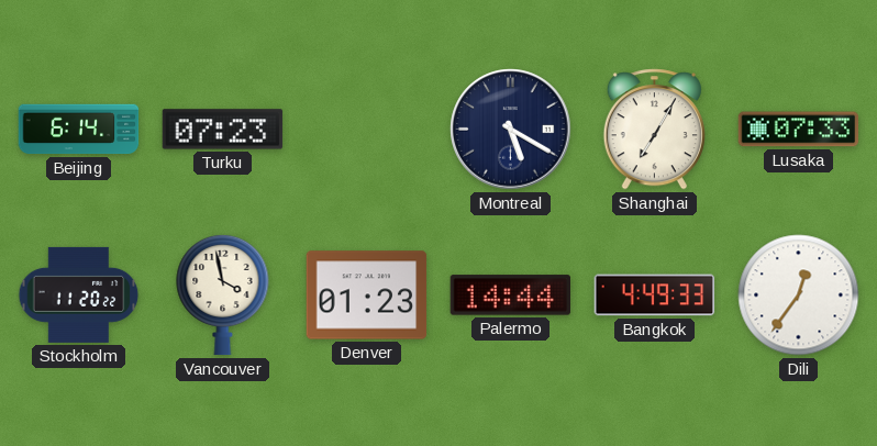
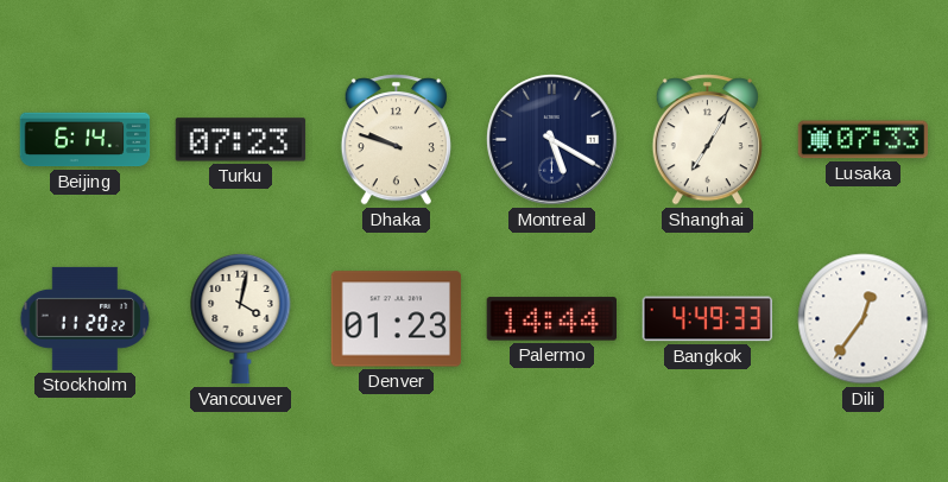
Dhaka: none -> 9:48
Vancouver: 3:58 -> 4:02
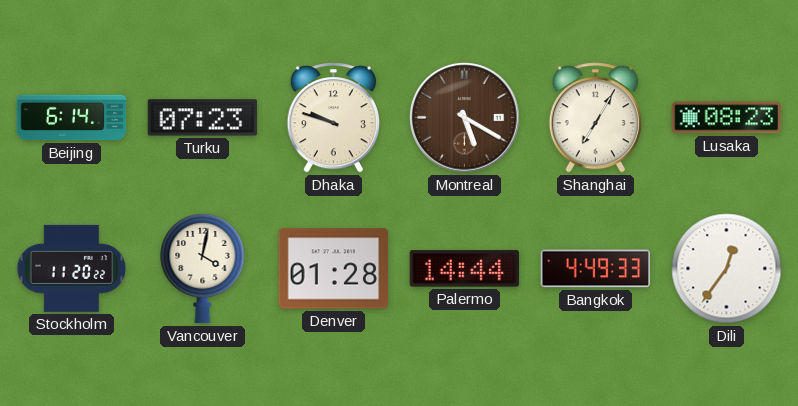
Montreal dial: navy -> brown
Lusaka: 07:33 -> 08:23
Denver: 01:23 -> 01:28
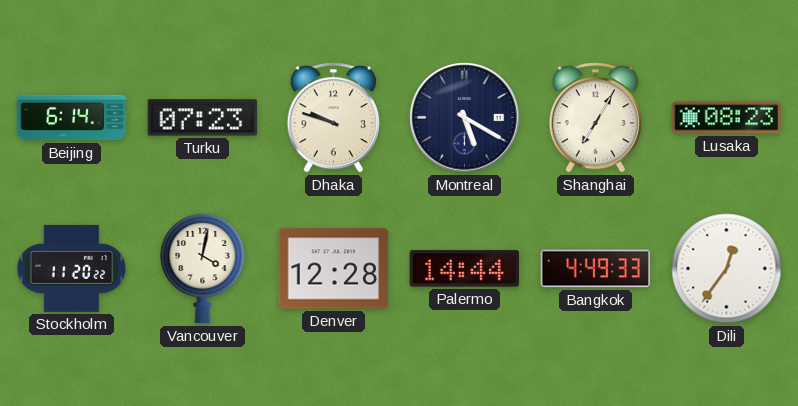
Montreal dial: brown -> navy
Denver: 01:28 -> 12:28
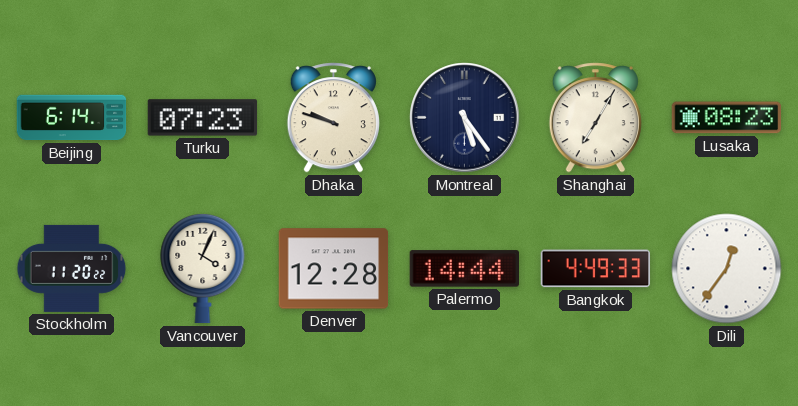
Montreal: 5:20 -> 5:24
Vancouver: 4:02 -> 4:04
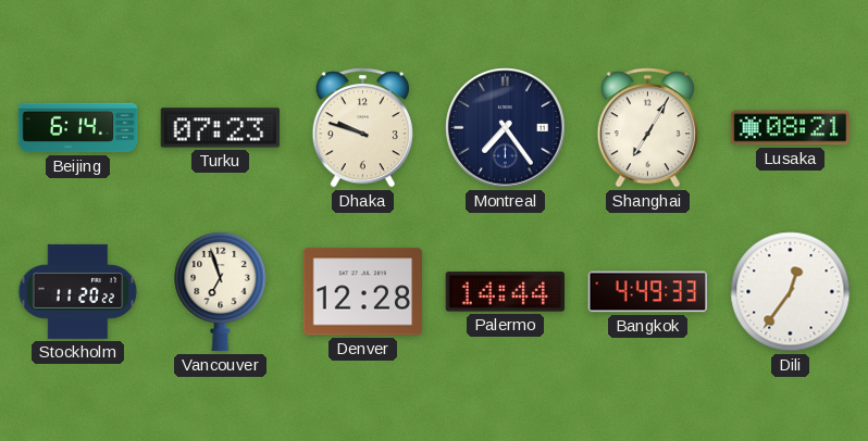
Montreal: 5:24 -> 7:24
Lusaka: 08:23 -> 08:21
Vancouver: 4:04 -> 6:57
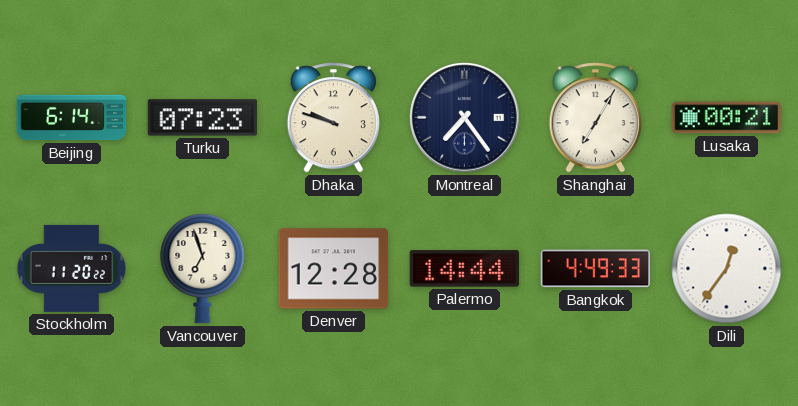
Lusaka: 08:21 -> 00:21
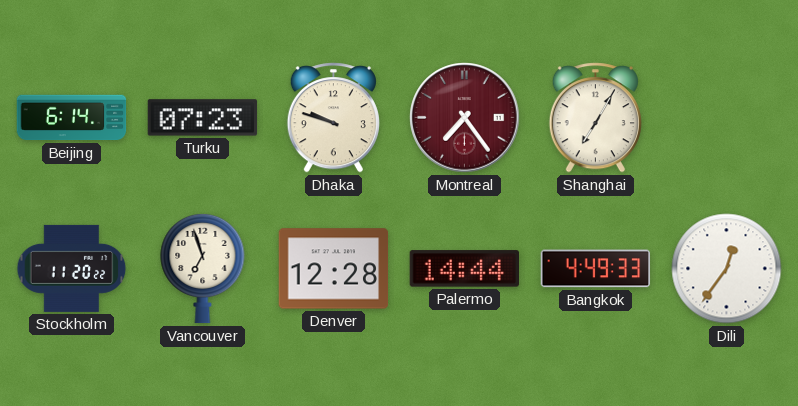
Montreal dial: navy -> burgundy
Lusaka: 00:21 -> none
